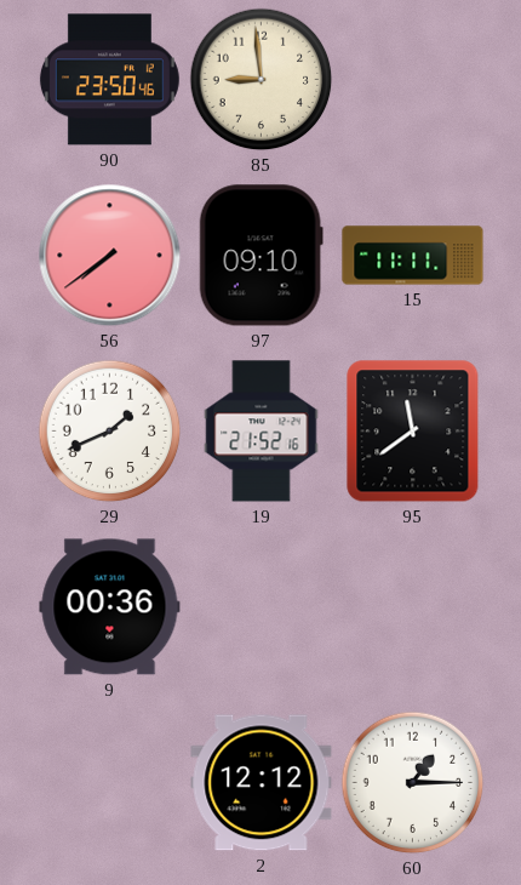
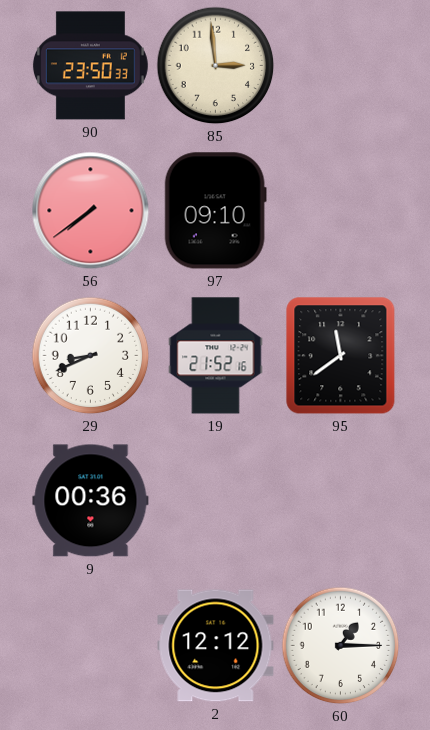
90: 23:50:46 -> 23:50:33
85: 8:59 -> 2:59
15: 11:11 -> none
29: 1:41 -> 8:41
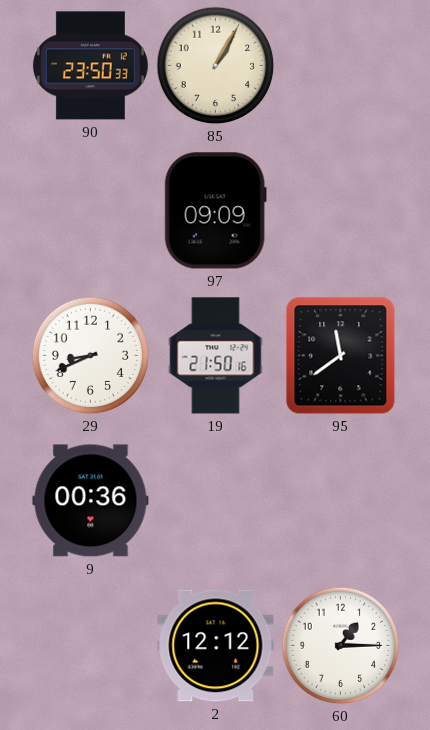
85: 2:59 -> 1:05
56: 7:39 -> none
97: 09:10 -> 09:09
19: 21:52 -> 21:50
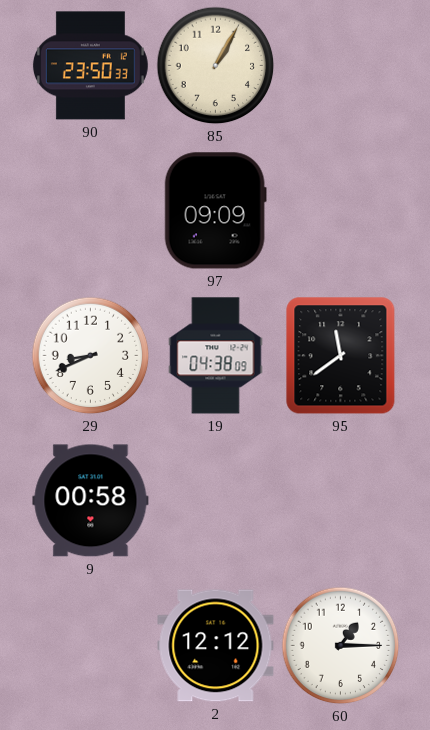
19: 21:50 -> 04:38
9: 00:36 -> 00:58
